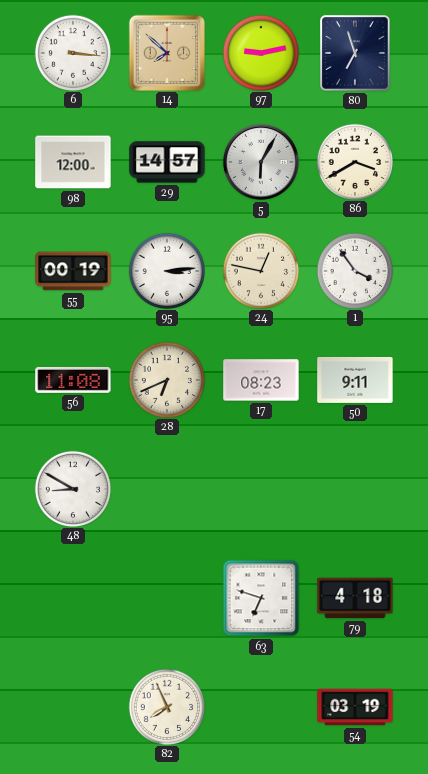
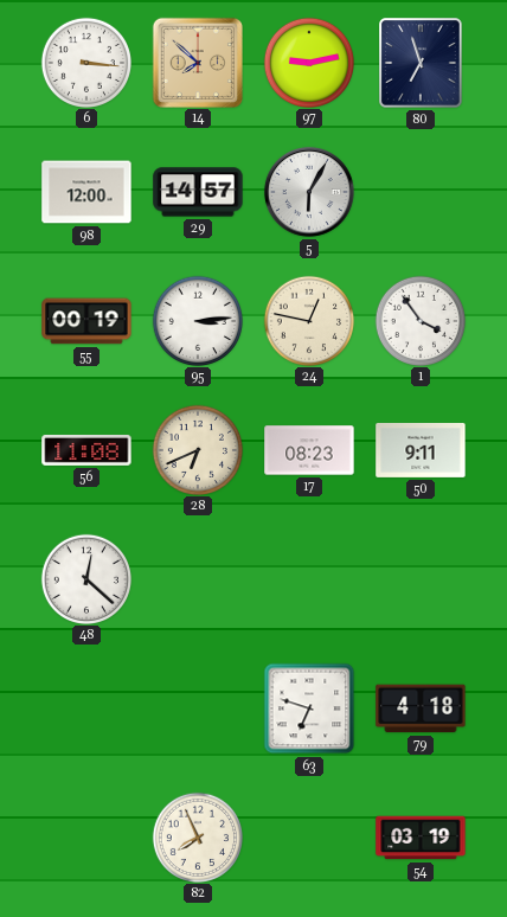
86: 3:40 -> none
48: 8:50 -> 12:22
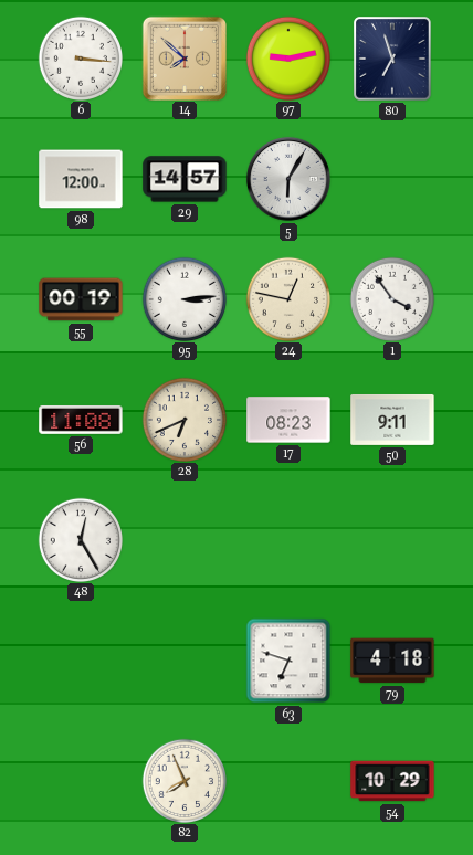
48: 12:22 -> 12:25
54: 03:19 -> 10:29
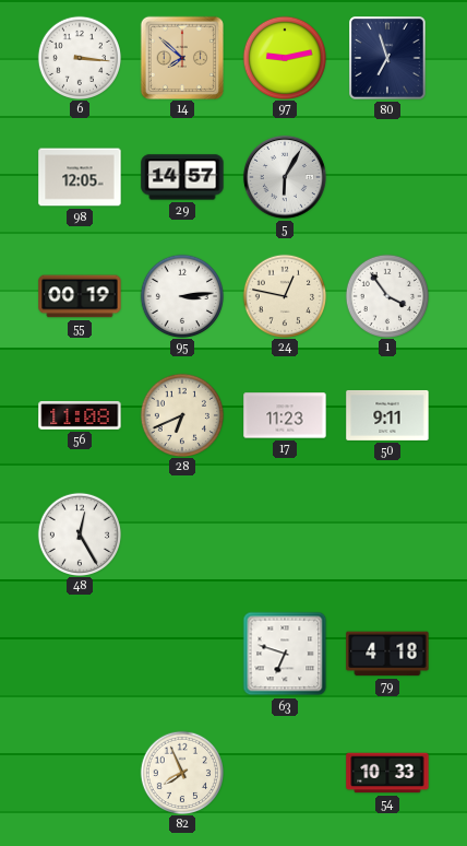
98: 12:00 -> 12:05
17: 08:23 -> 11:23
54: 10:29 -> 10:33
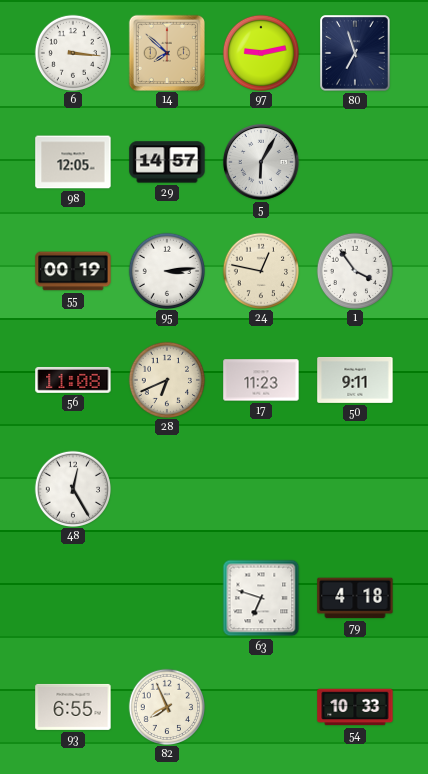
93: none -> 6:55
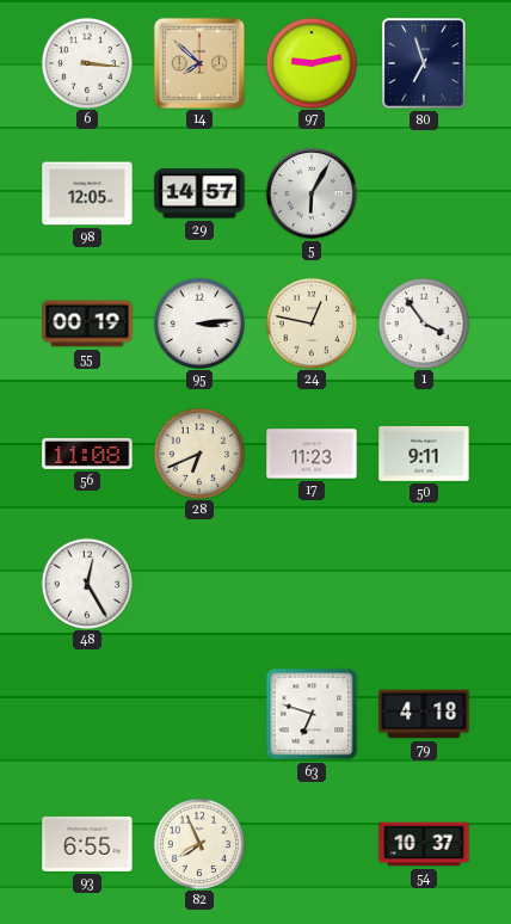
54: 10:33 -> 10:37
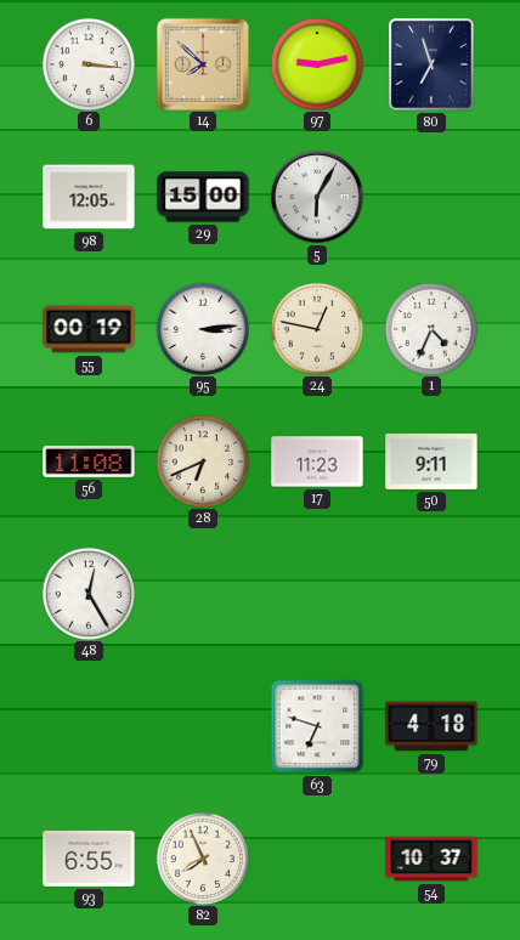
29: 14:57 -> 15:00
1: 3:54 -> 4:34
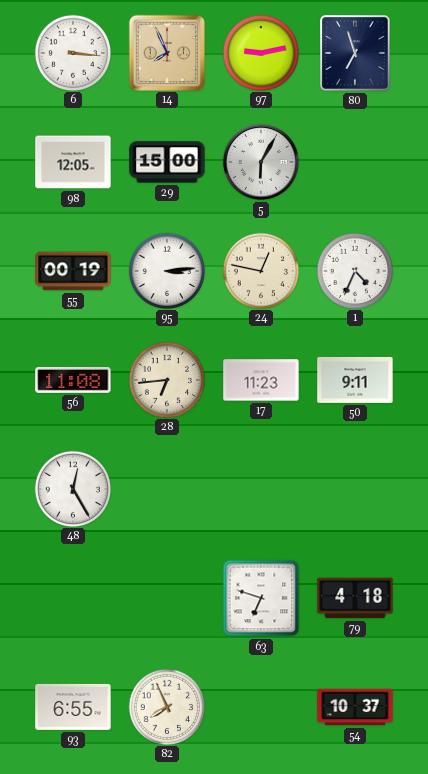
14: 7:52 -> 7:56
28: 6:41 -> 6:44
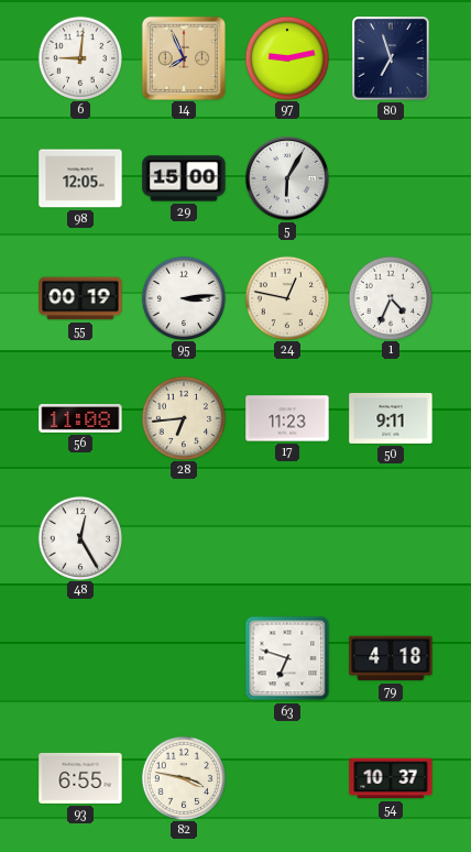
6: 3:16 -> 9:01
82: 7:56 -> 3:47
